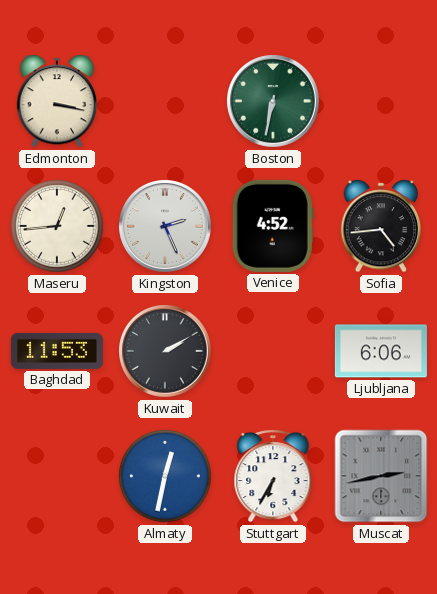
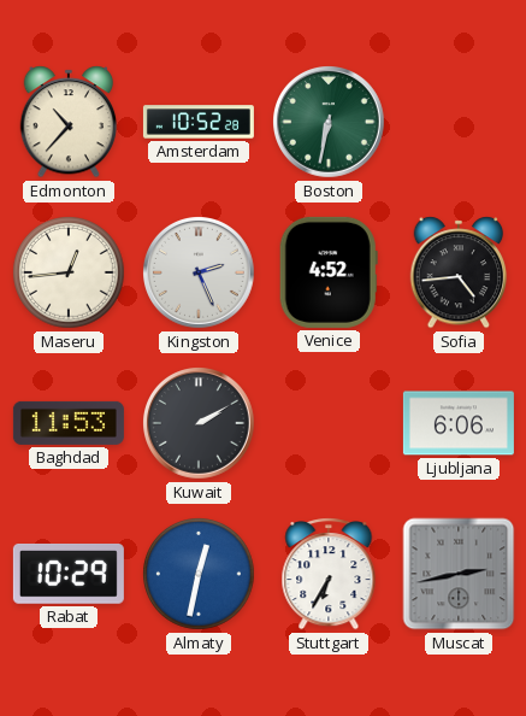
Edmonton: 3:17 -> 10:37
Amsterdam: none -> 10:52
Rabat: none -> 10:29
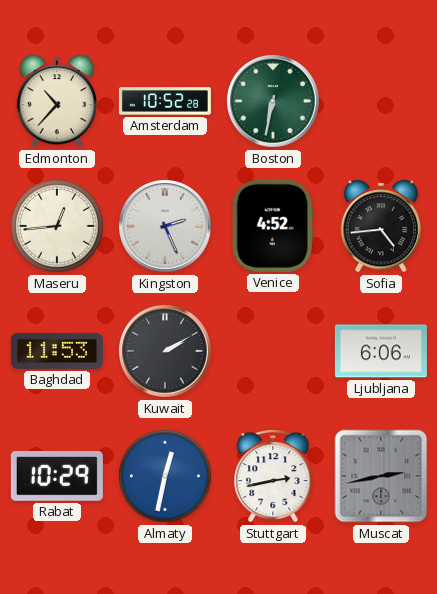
Stuttgart: 6:35 -> 2:43
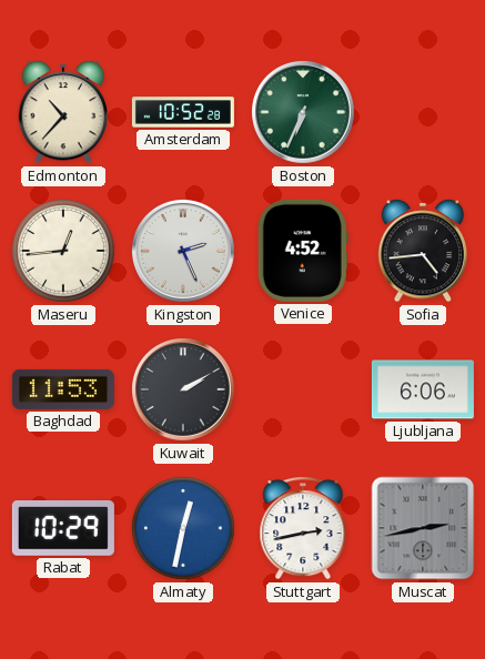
Boston: 6:32 -> 6:34
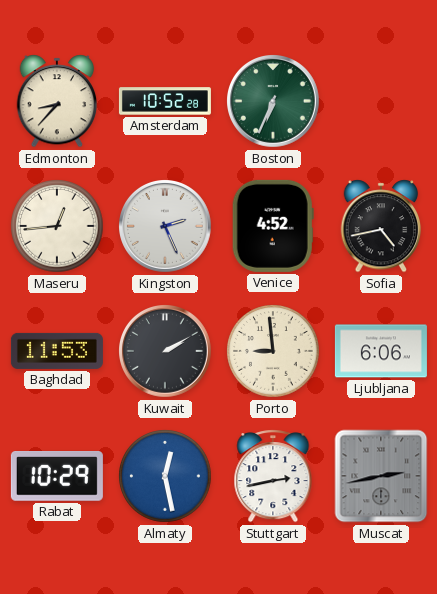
Edmonton: 10:37 -> 8:37
Sofia: 4:44 -> 4:43
Porto: none -> 8:59
Almaty: 12:32 -> 12:28
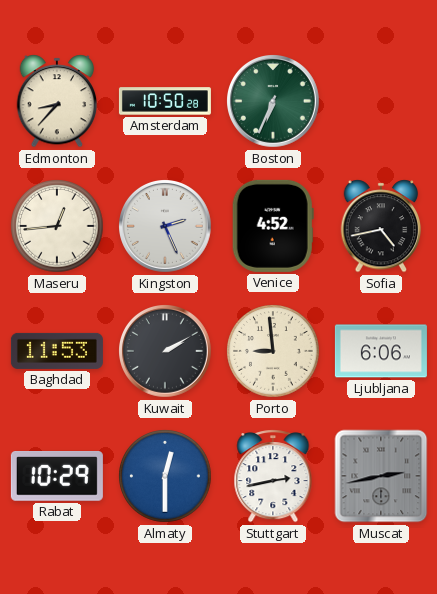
Amsterdam: 10:52 -> 10:50
Almaty: 12:28 -> 12:30
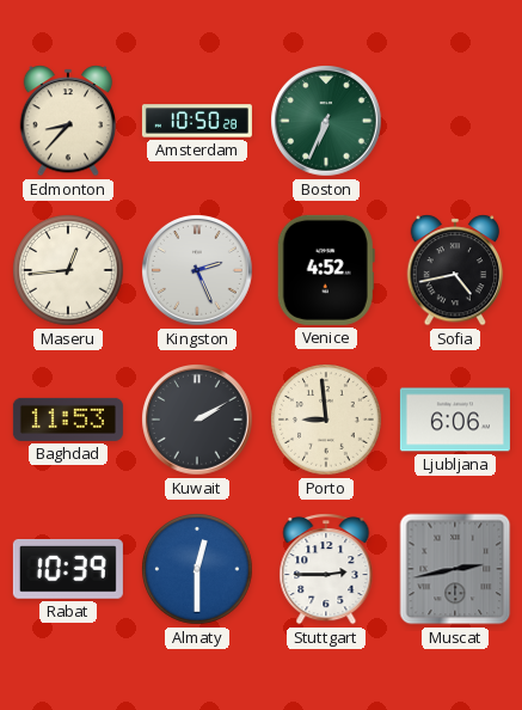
Rabat: 10:29 -> 10:39
Stuttgart: 2:43 -> 2:45
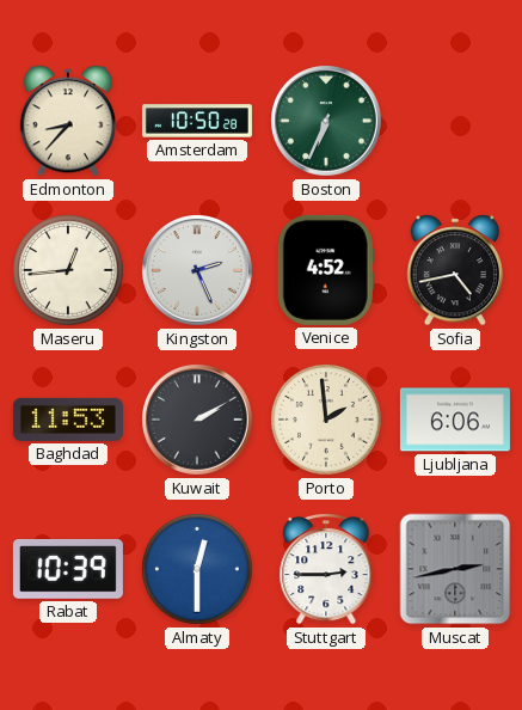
Porto: 8:59 -> 1:59
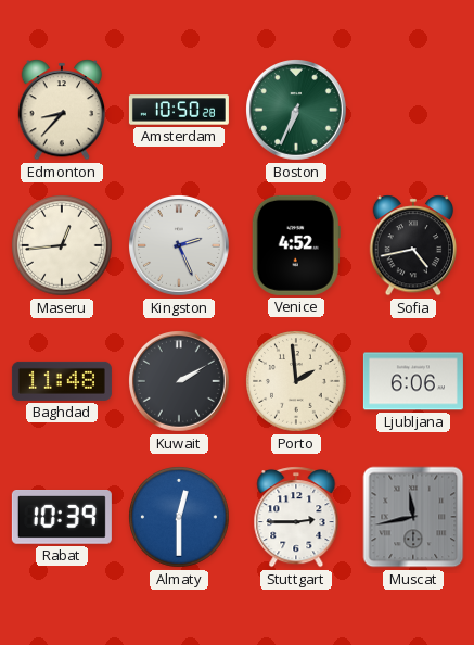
Baghdad: 11:53 -> 11:48
Muscat: 2:43 -> 11:43
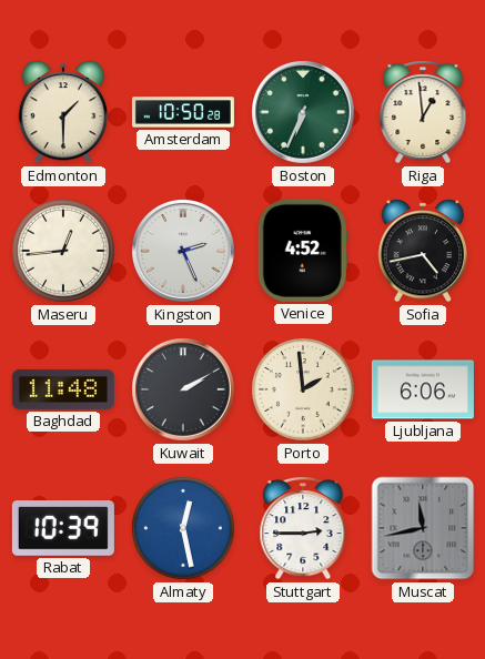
Edmonton: 8:37 -> 1:30
Riga: none -> 12:59
Almaty: 12:30 -> 12:28
